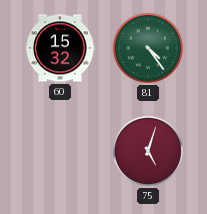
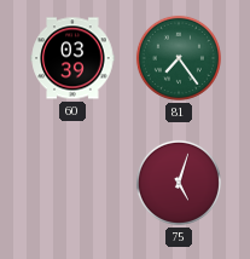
60: 15:32 -> 03:39
81: 4:24 -> 7:24
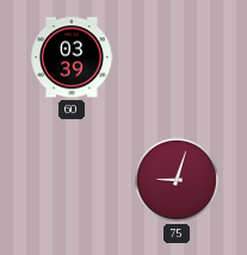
81: 7:24 -> none
75: 5:03 -> 9:03
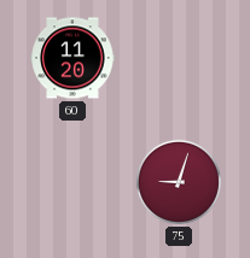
60: 03:39 -> 11:20
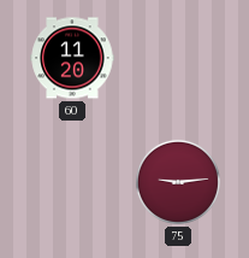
75: 9:03 -> 9:14
